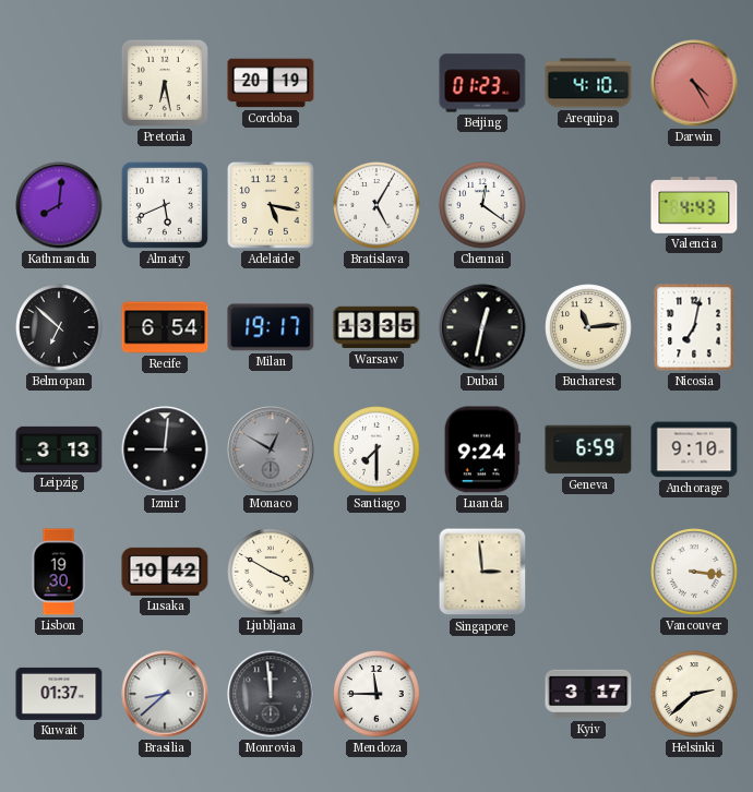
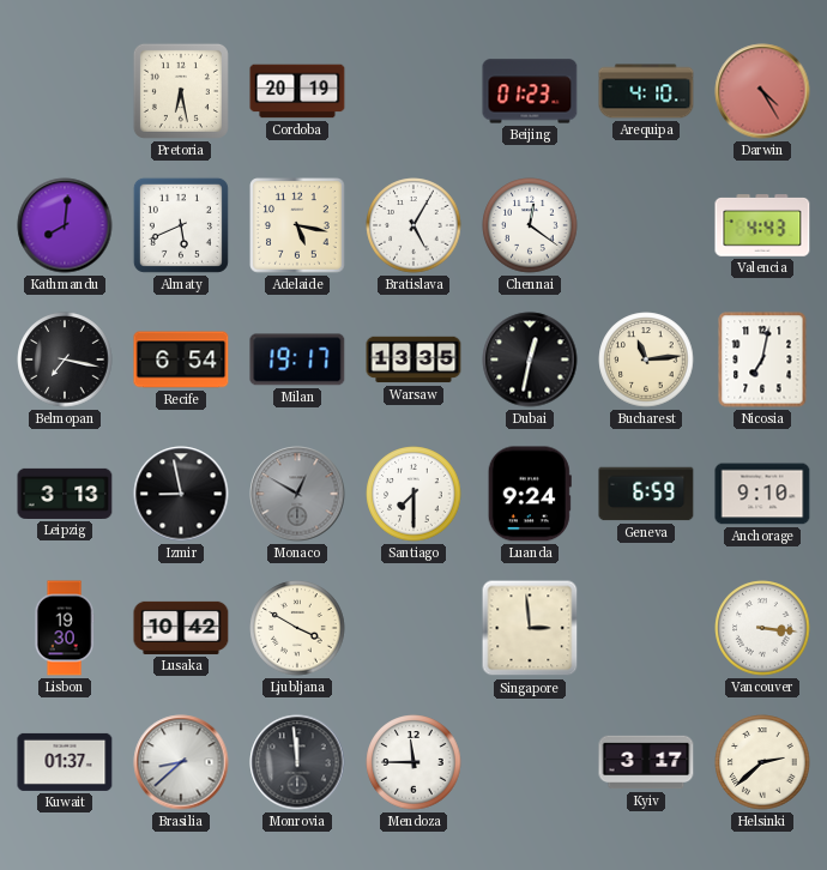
Belmopan: 6:52 -> 7:17
Izmir: 9:01 -> 8:58
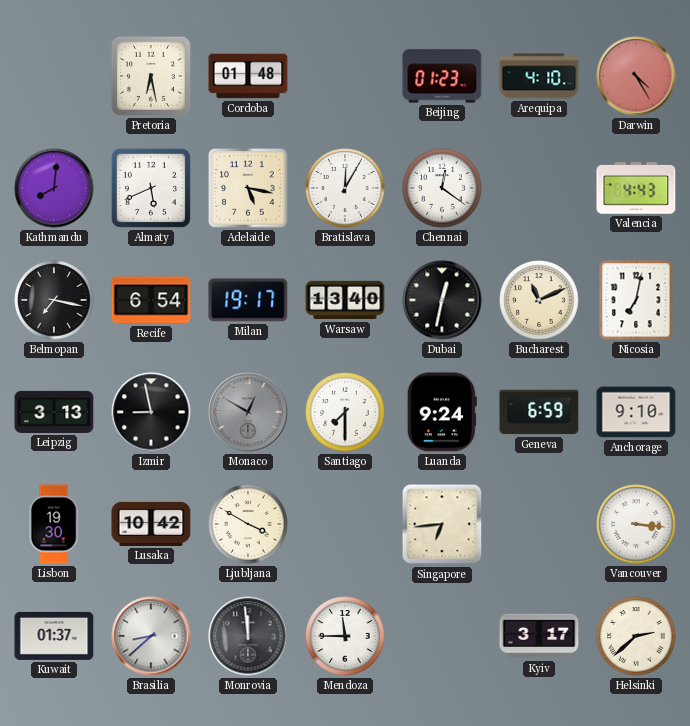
Cordoba: 20:19 -> 01:48
Bratislava: 5:05 -> 12:05
Warsaw: 13:35 -> 13:40
Bucharest: 11:14 -> 11:11
Singapore: 2:59 -> 6:44
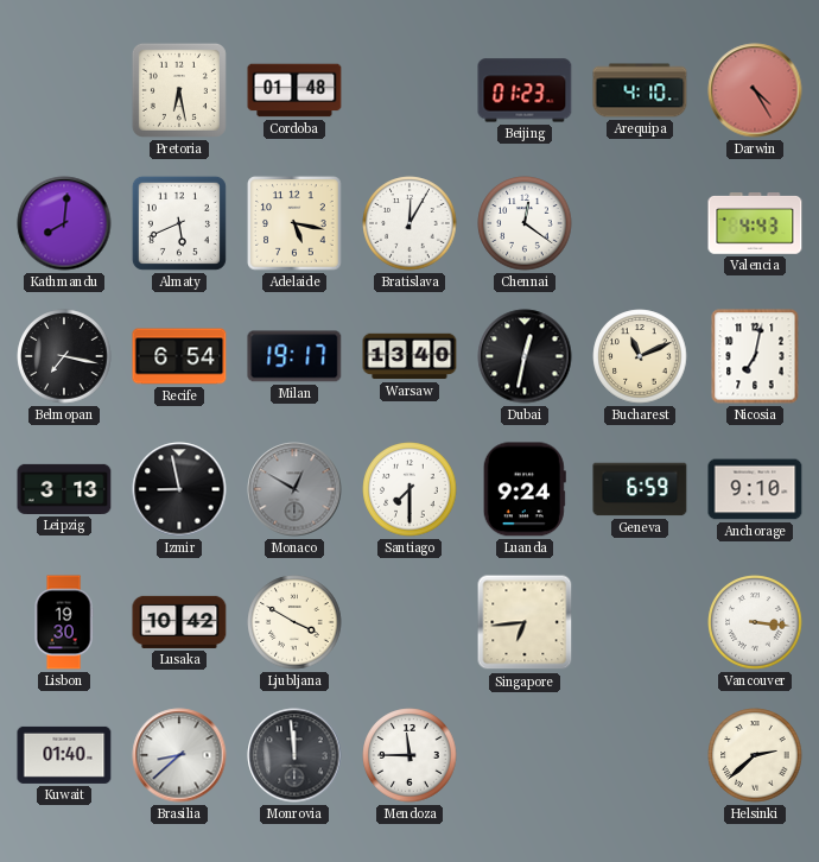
Kuwait: 01:37 -> 01:40
Kyiv: 3:17 -> none
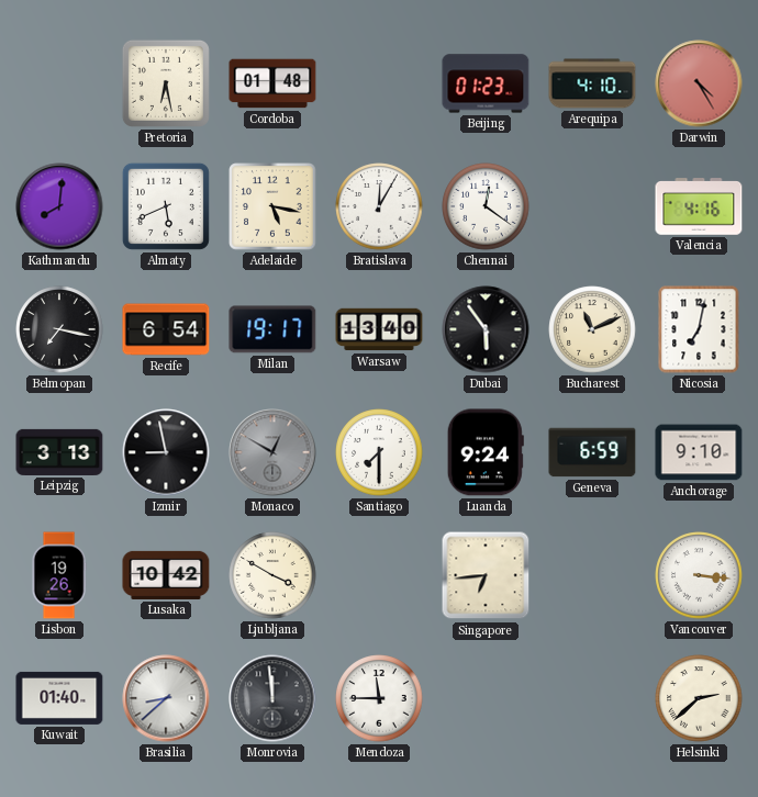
Valencia: 4:43 -> 4:16
Dubai: 12:32 -> 5:54
Lisbon: 19:30 -> 19:26
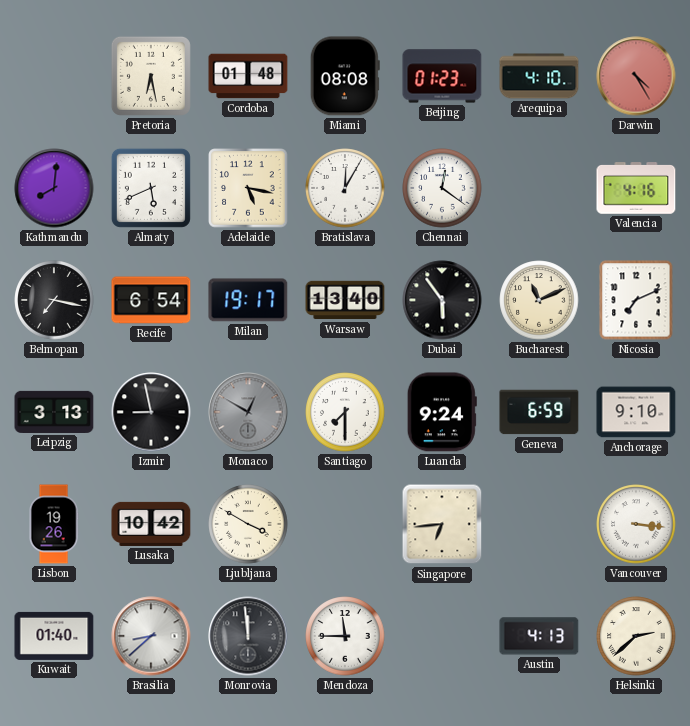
Miami: none -> 08:08
Nicosia: 7:02 -> 7:11
Austin: none -> 4:13
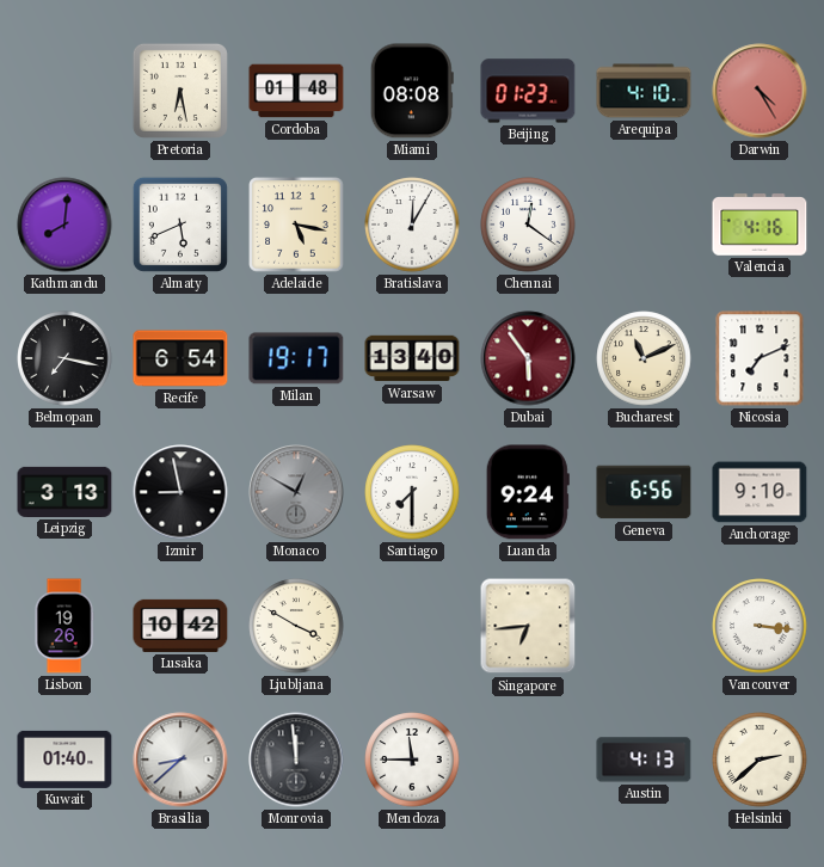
Dubai dial: black -> burgundy
Geneva: 6:59 -> 6:56
